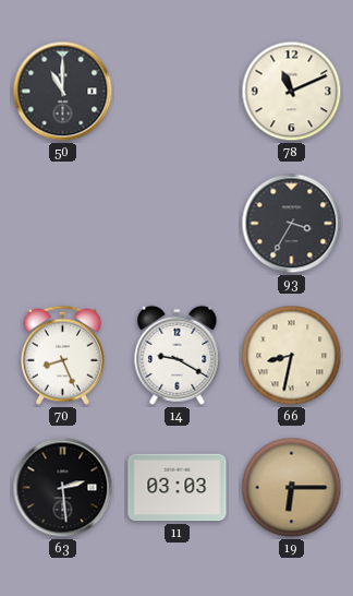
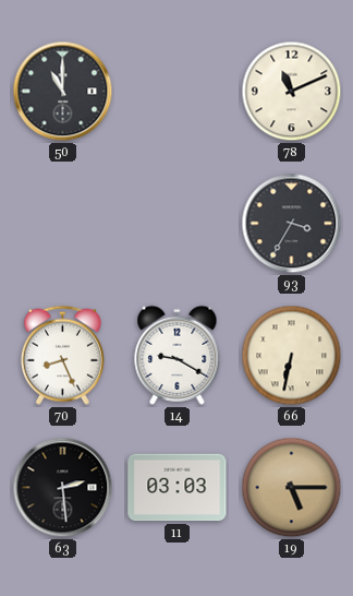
66: 8:32 -> 6:32
19: 6:15 -> 5:15
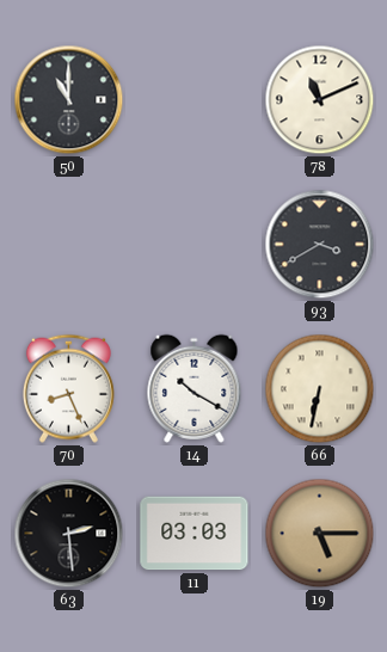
93: 3:35 -> 3:40
14: 9:20 -> 10:20
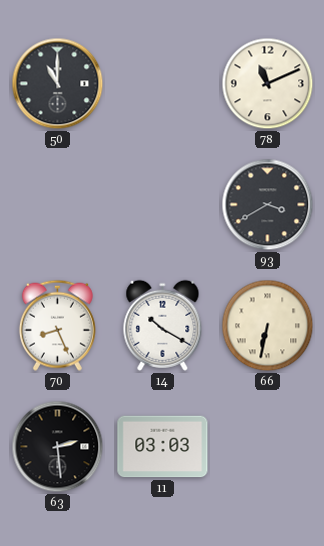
19: 5:15 -> none
